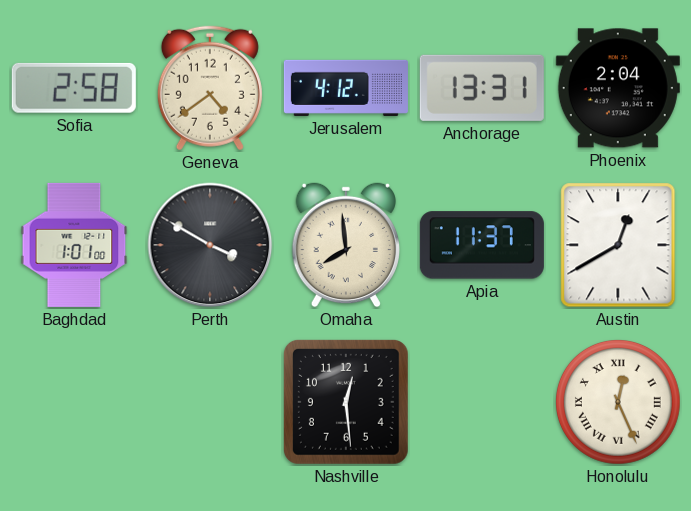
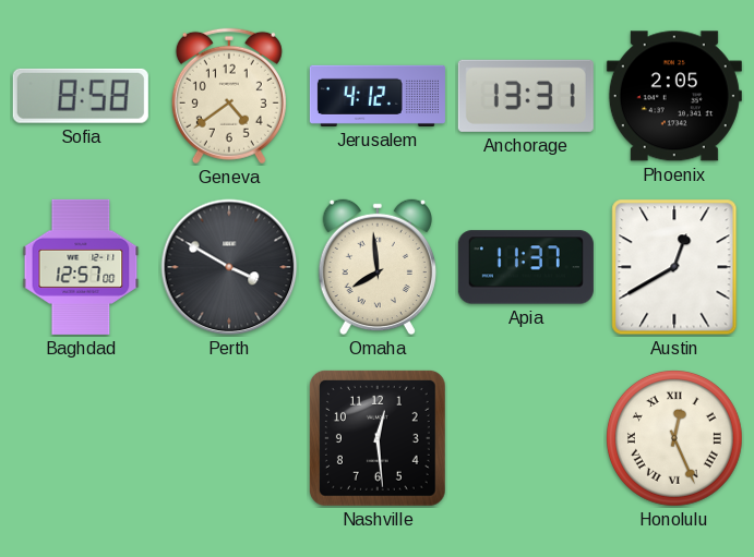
Sofia: 2:58 -> 8:58
Phoenix: 2:04 -> 2:05
Baghdad: 1:01 -> 12:57
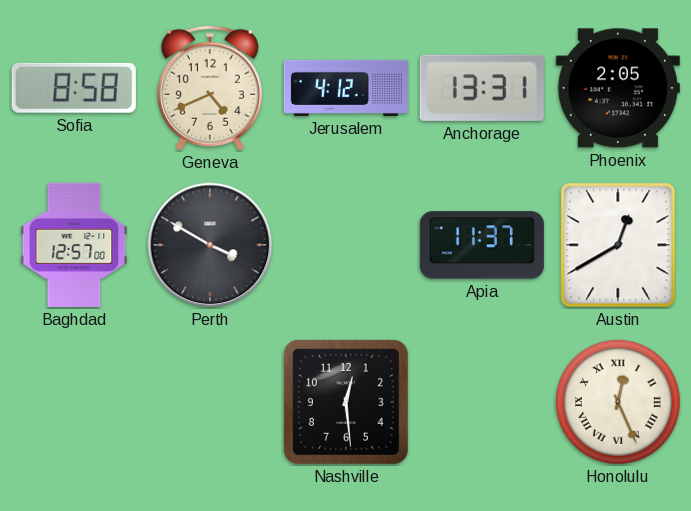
Geneva: 4:39 -> 4:41
Omaha: 7:59 -> none
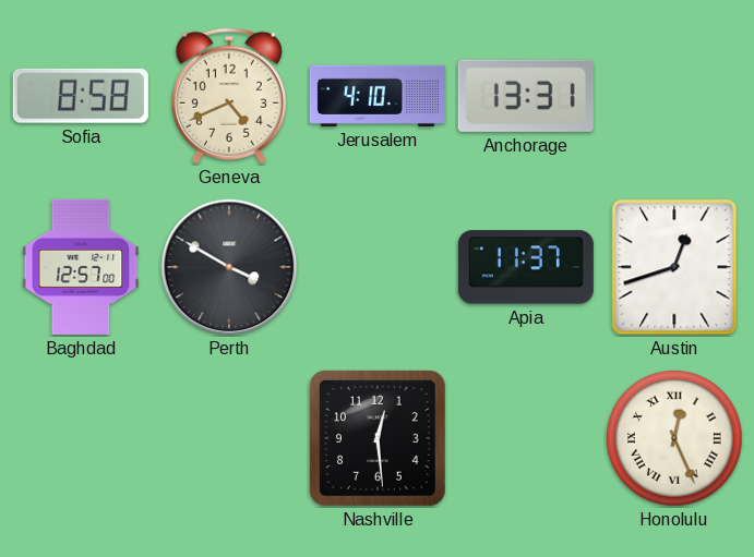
Jerusalem: 4:12 -> 4:10
Phoenix: 2:05 -> none
Austin: 12:40 -> 12:42
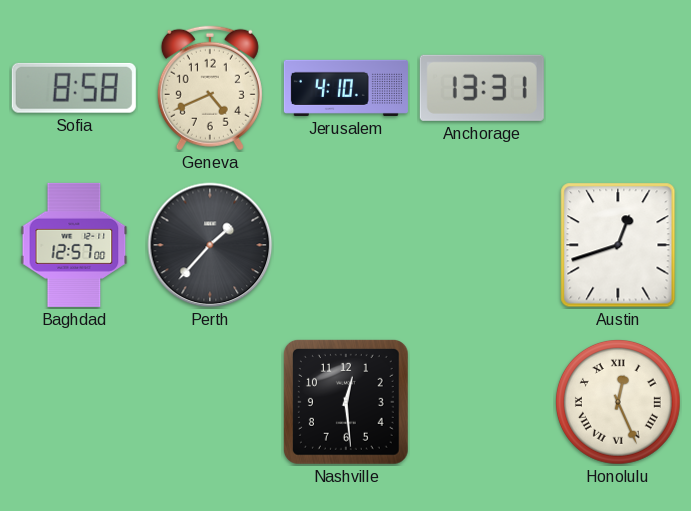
Perth: 3:50 -> 1:37
Apia: 11:37 -> none
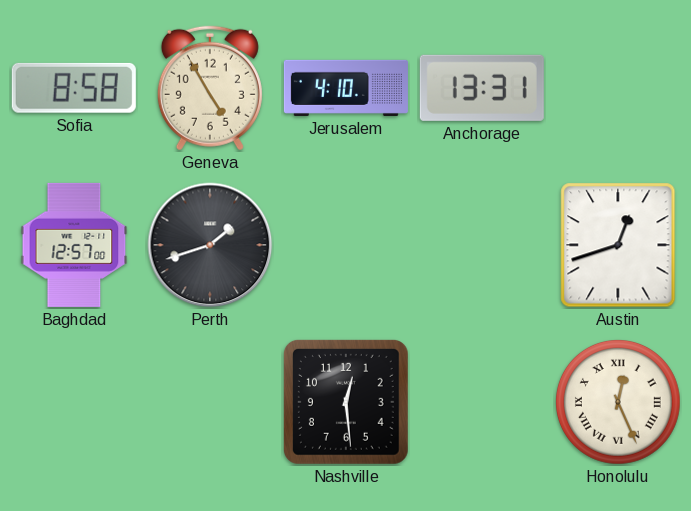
Geneva: 4:41 -> 4:55
Perth: 1:37 -> 1:42
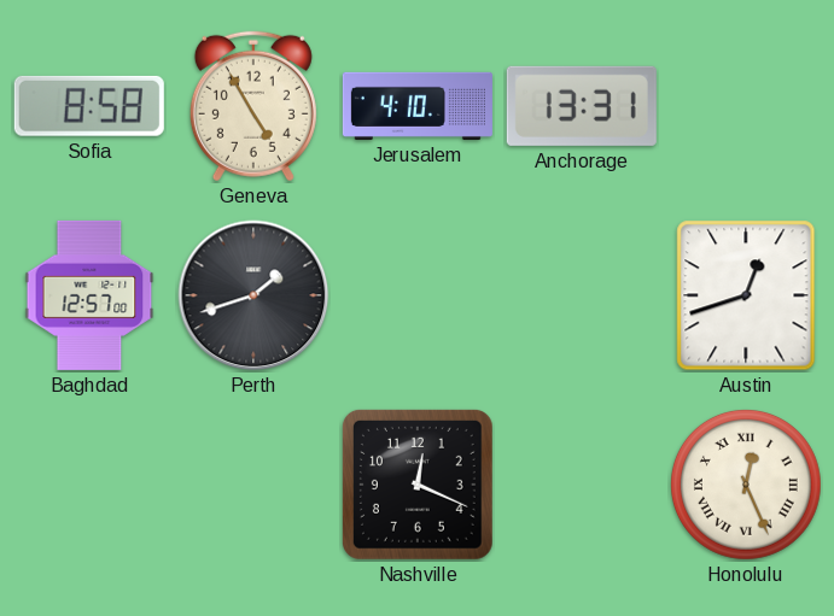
Nashville: 12:29 -> 12:19
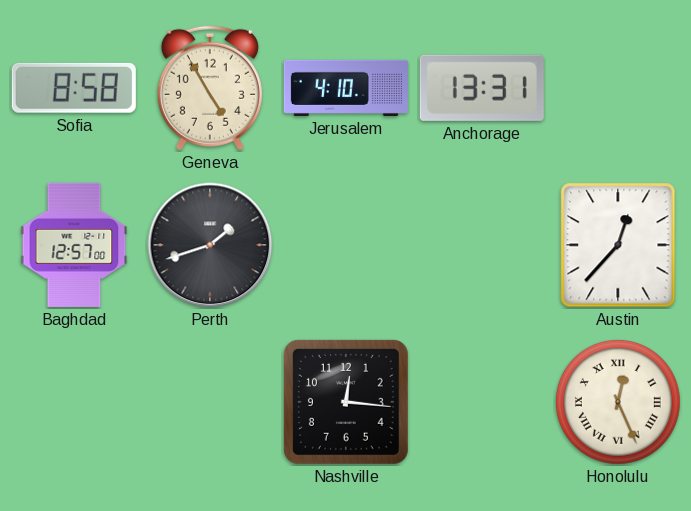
Austin: 12:42 -> 12:37
Nashville: 12:19 -> 12:16
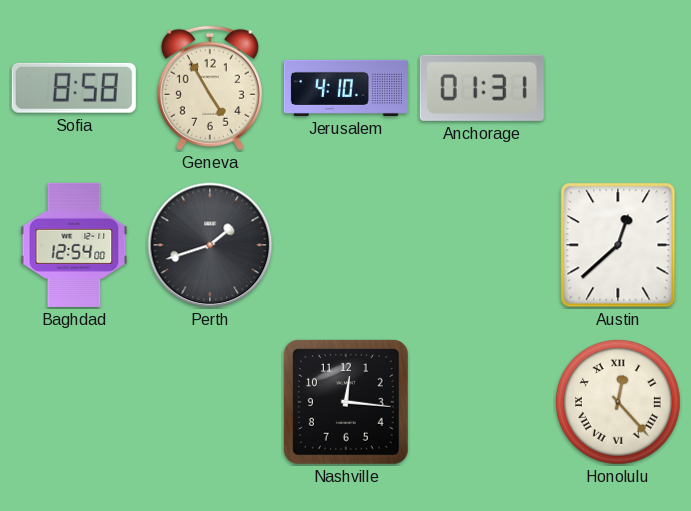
Anchorage: 13:31 -> 01:31
Baghdad: 12:57 -> 12:54
Austin: 12:37 -> 12:38
Honolulu: 12:26 -> 12:23
